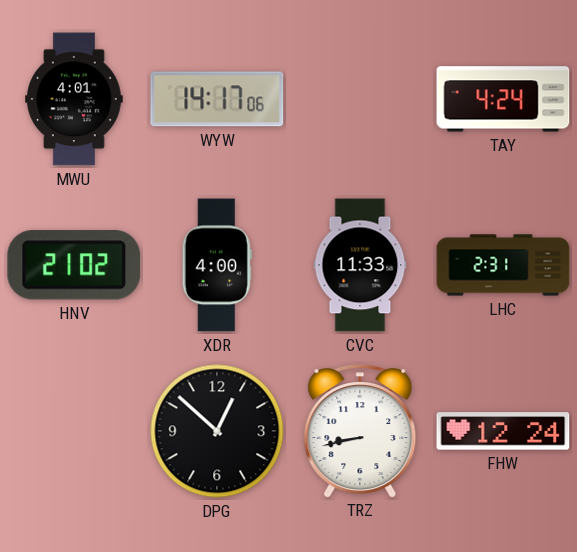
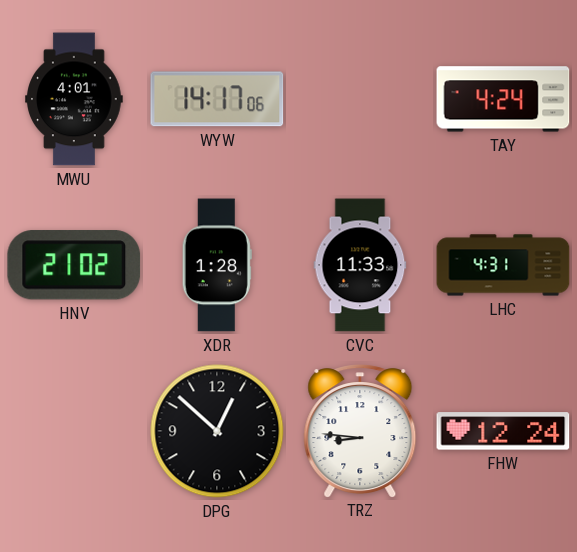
XDR: 4:00 -> 1:28
LHC: 2:31 -> 4:31
TRZ: 8:43 -> 8:46
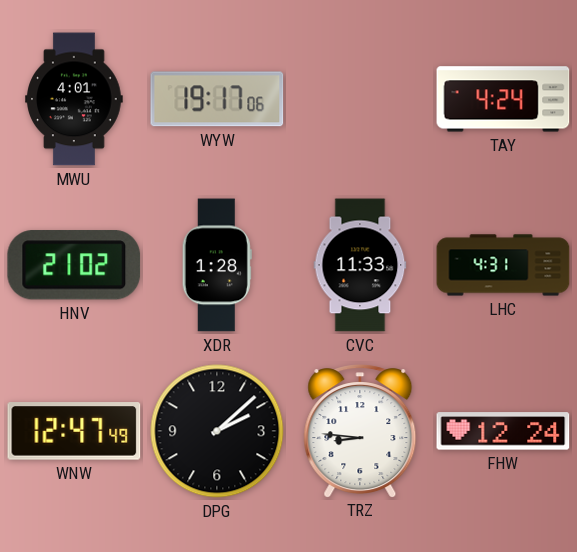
WYW: 14:17 -> 19:17
WNW: none -> 12:47
DPG: 12:52 -> 2:08
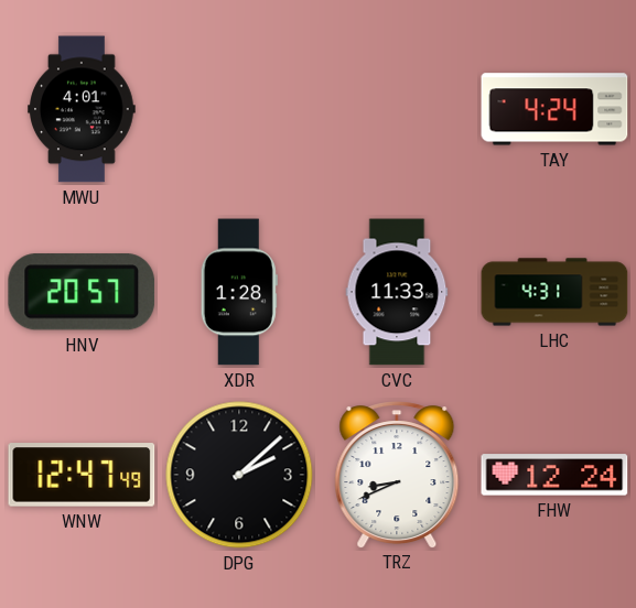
WYW: 19:17 -> none
HNV: 21:02 -> 20:57
TRZ: 8:46 -> 8:41
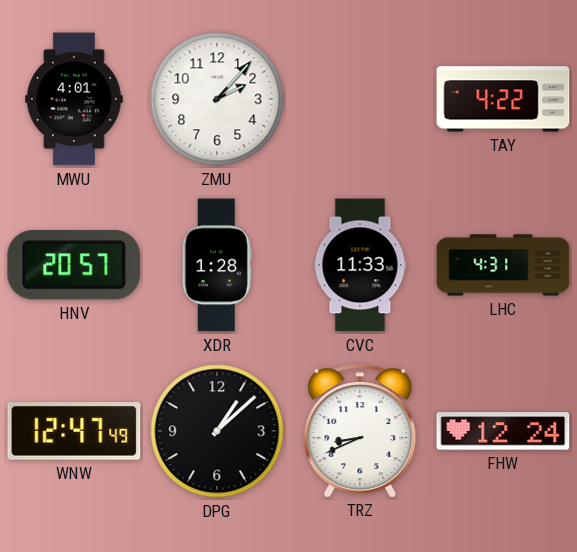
ZMU: none -> 2:07
TAY: 4:24 -> 4:22
DPG: 2:08 -> 1:08
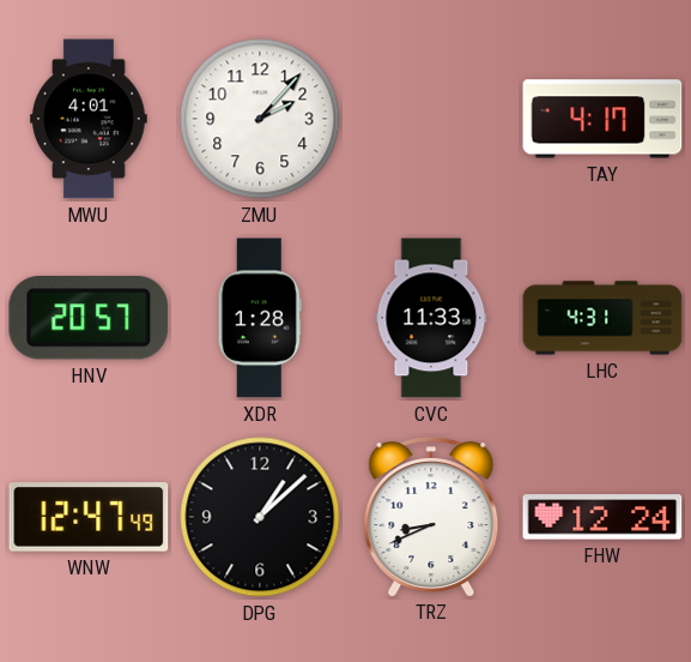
TAY: 4:22 -> 4:17
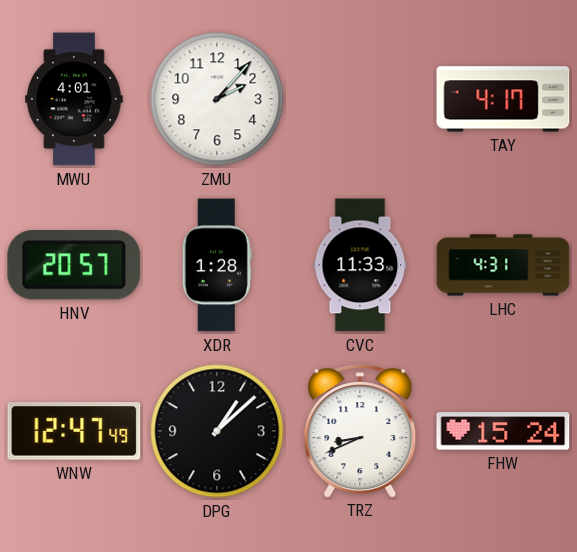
FHW: 12:24 -> 15:24
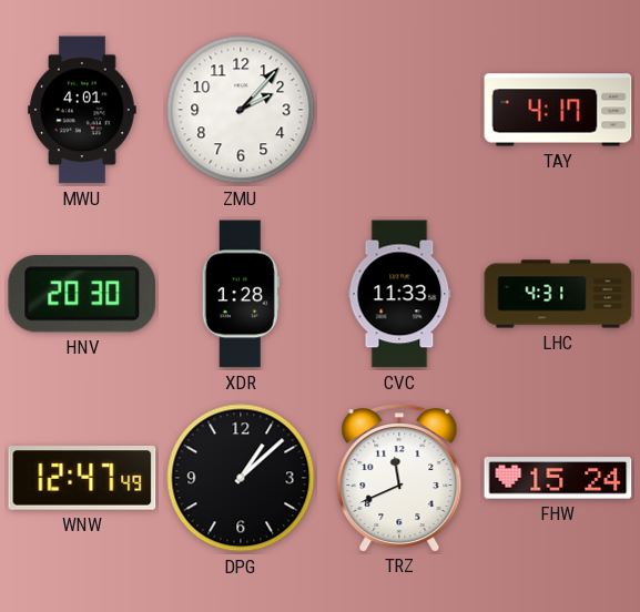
HNV: 20:57 -> 20:30
TRZ: 8:41 -> 11:41
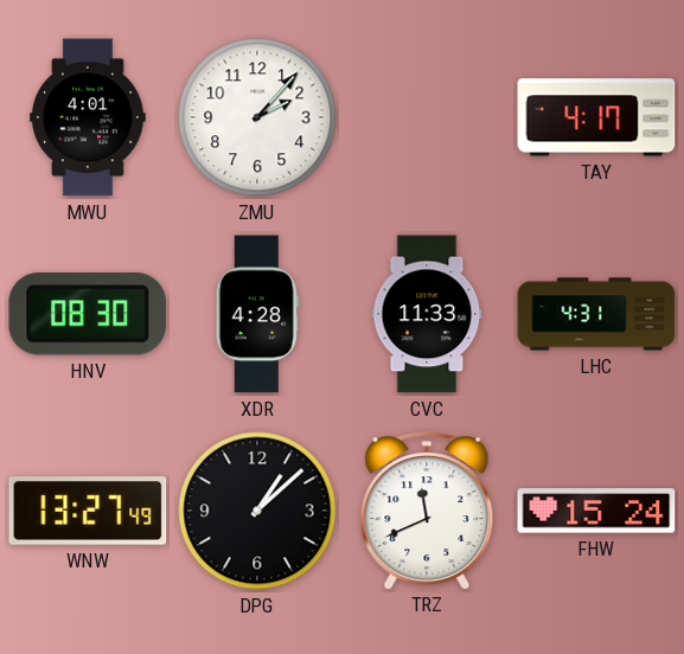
HNV: 20:30 -> 08:30
XDR: 1:28 -> 4:28
WNW: 12:47 -> 13:27
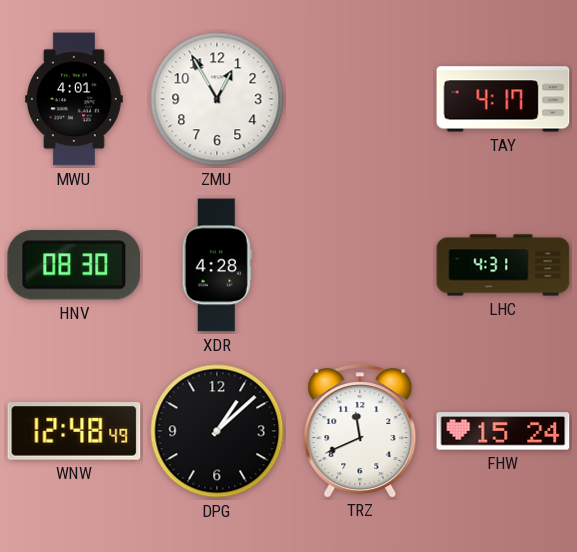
ZMU: 2:07 -> 12:55
CVC: 11:33 -> none
WNW: 13:27 -> 12:48
